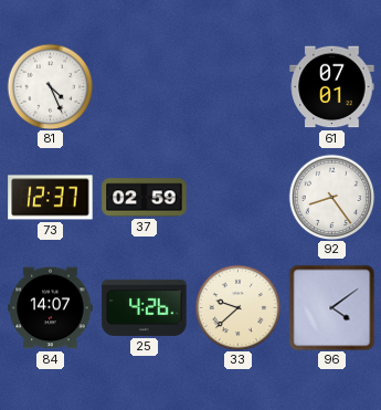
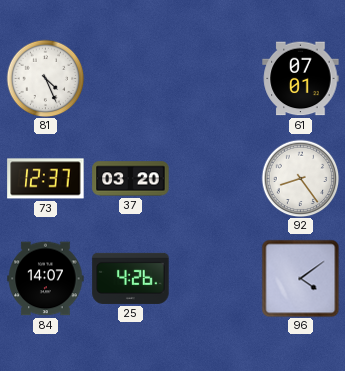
37: 02:59 -> 03:20
33: 9:38 -> none
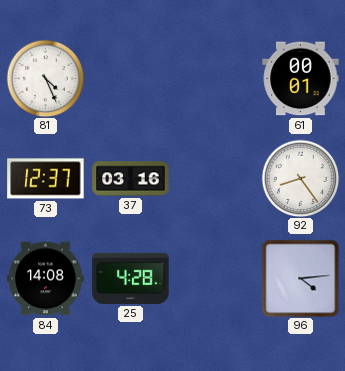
61: 07:01 -> 00:01
37: 03:20 -> 03:16
84: 14:07 -> 14:08
25: 4:26 -> 4:28
96: 4:09 -> 4:14
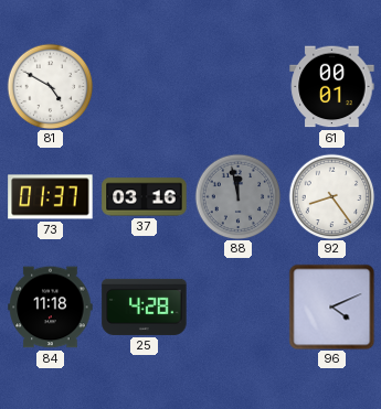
81: 4:26 -> 4:50
73: 12:37 -> 01:37
88: none -> 11:58
84: 14:08 -> 11:18
96: 4:14 -> 4:11
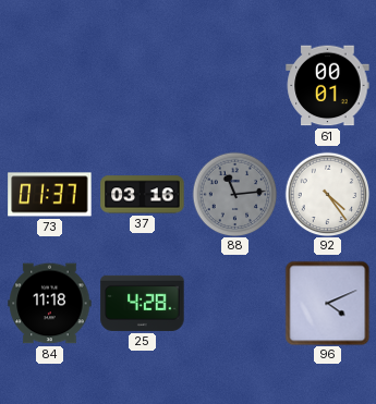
81: 4:50 -> none
88: 11:58 -> 11:14
92: 8:24 -> 4:24
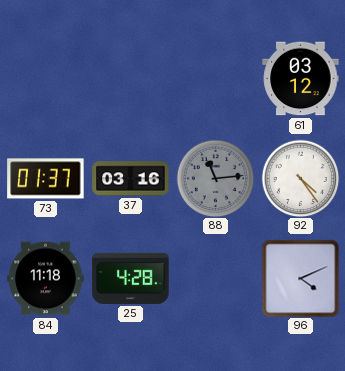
61: 00:01 -> 03:12
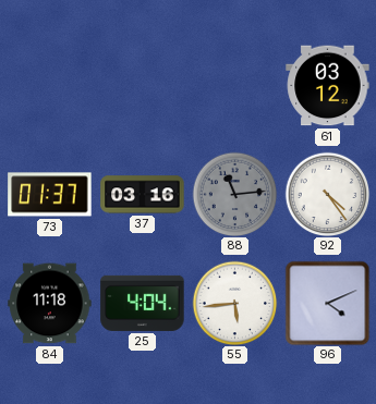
25: 4:28 -> 4:04
55: none -> 5:44
